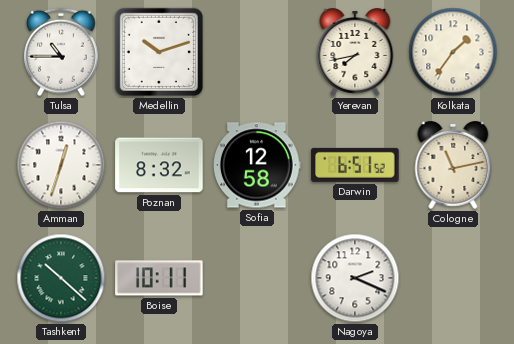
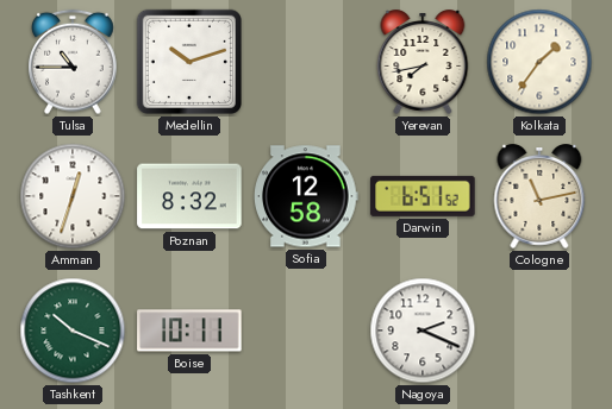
Tashkent: 10:22 -> 10:19
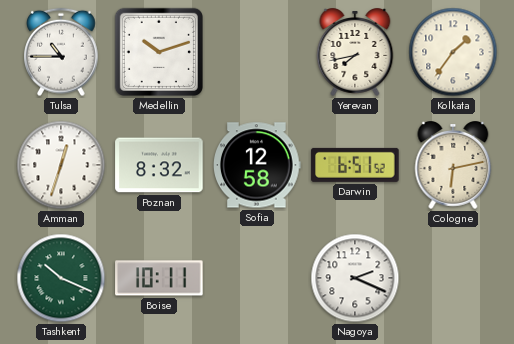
Cologne: 11:13 -> 6:13
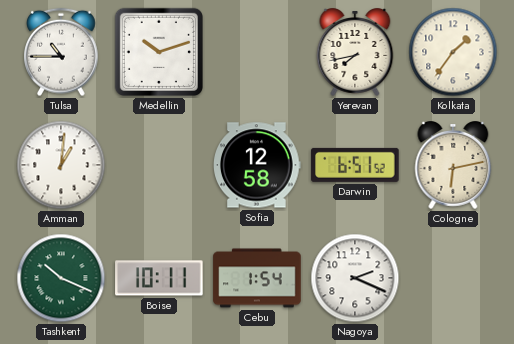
Amman: 12:33 -> 1:01
Poznan: 8:32 -> none
Cebu: none -> 1:54
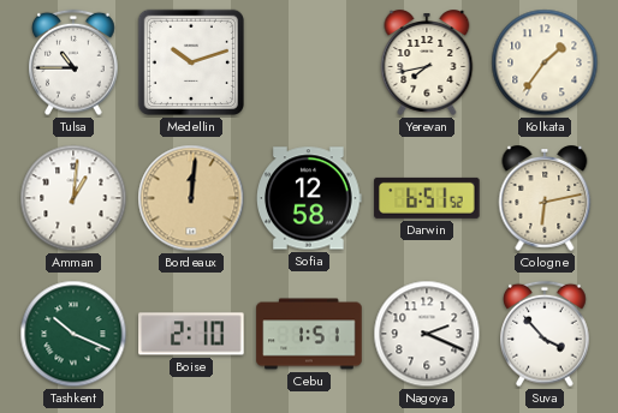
Bordeaux: none -> 12:01
Boise: 10:11 -> 2:10
Cebu: 1:54 -> 1:51
Suva: none -> 3:53
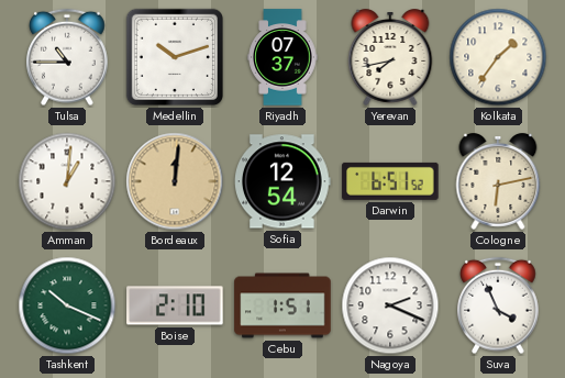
Riyadh: none -> 07:37
Sofia: 12:58 -> 12:54
Suva: 3:53 -> 3:56
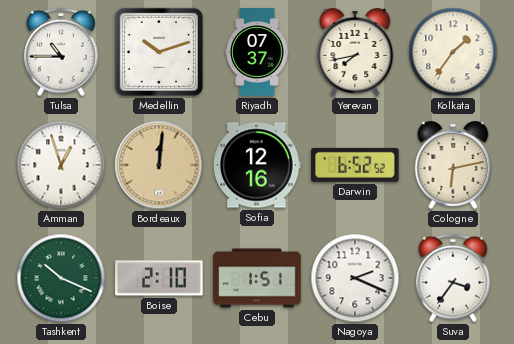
Amman: 1:01 -> 12:57
Sofia: 12:54 -> 12:16
Darwin: 6:51 -> 6:52
Suva: 3:56 -> 3:36
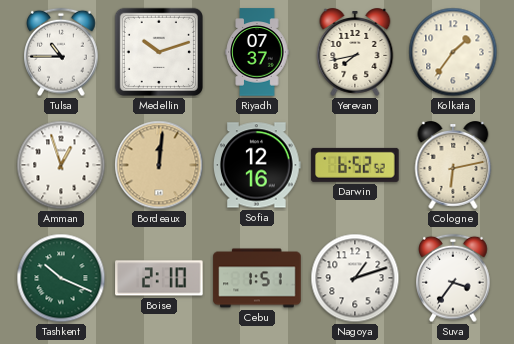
Nagoya: 2:19 -> 1:12
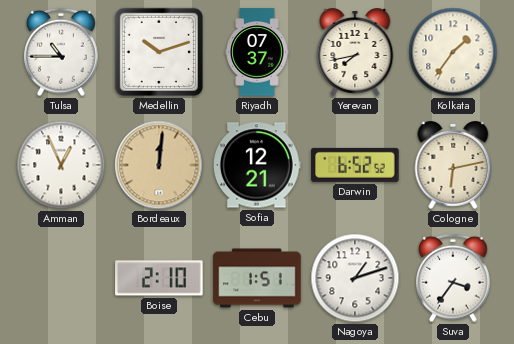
Amman: 12:57 -> 12:56
Sofia: 12:16 -> 12:21
Tashkent: 10:19 -> none
